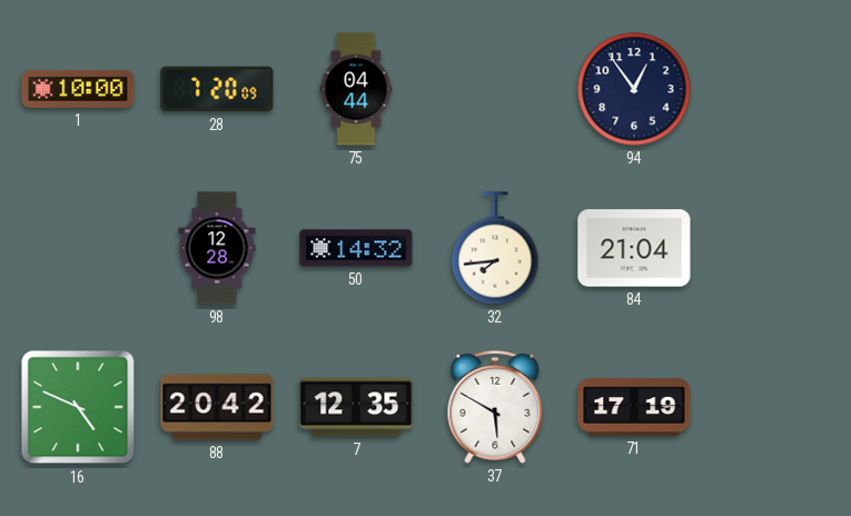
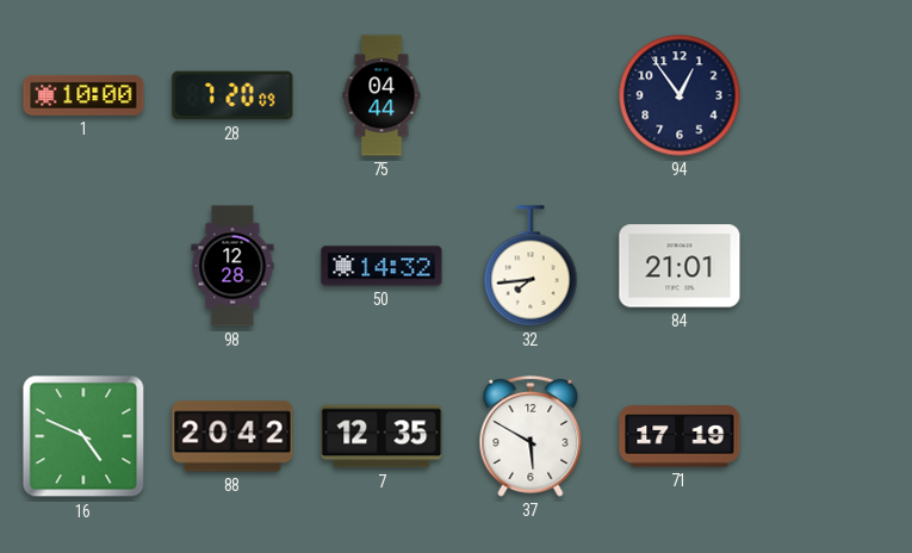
84: 21:04 -> 21:01
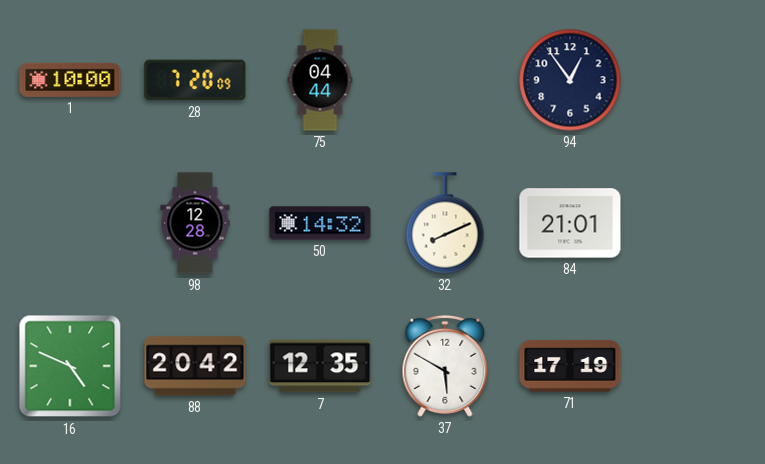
32: 7:44 -> 8:11
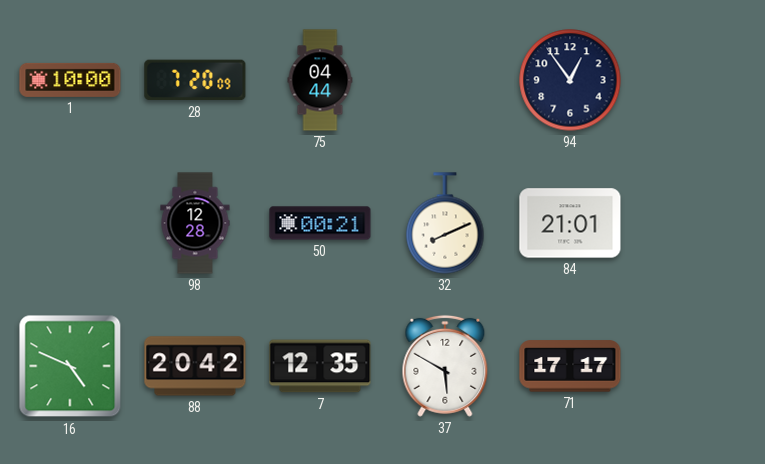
50: 14:32 -> 00:21
71: 17:19 -> 17:17
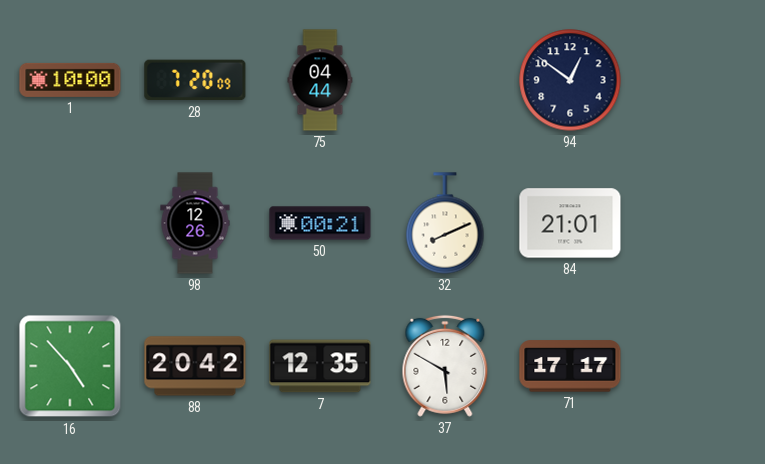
94: 12:54 -> 12:51
98: 12:28 -> 12:26
16: 4:49 -> 4:53
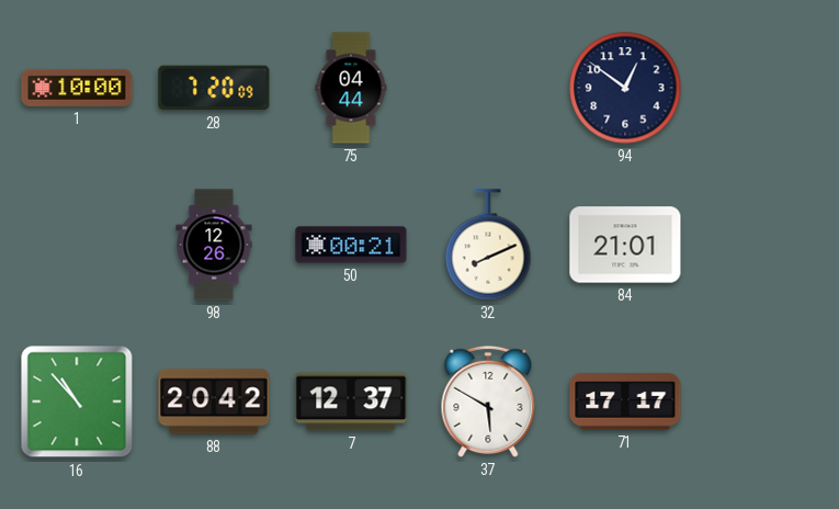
16: 4:53 -> 10:53
7: 12:35 -> 12:37
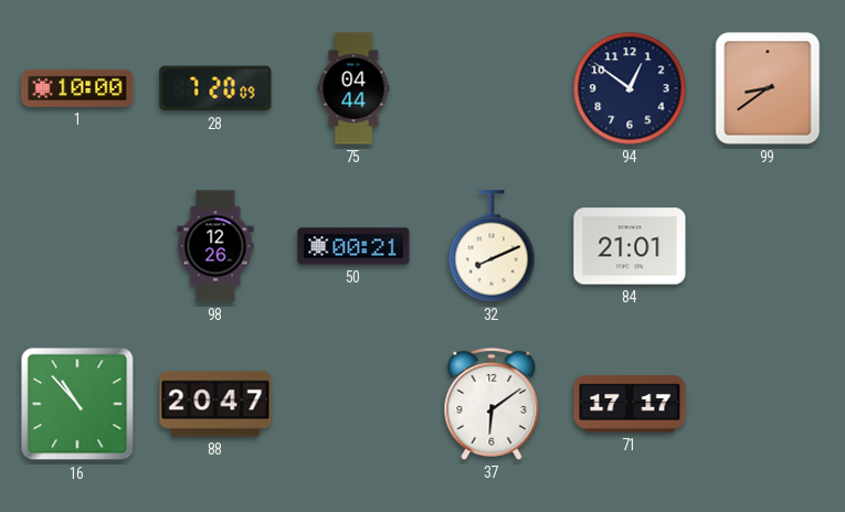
99: none -> 8:39
88: 20:42 -> 20:47
7: 12:37 -> none
37: 5:50 -> 6:09
